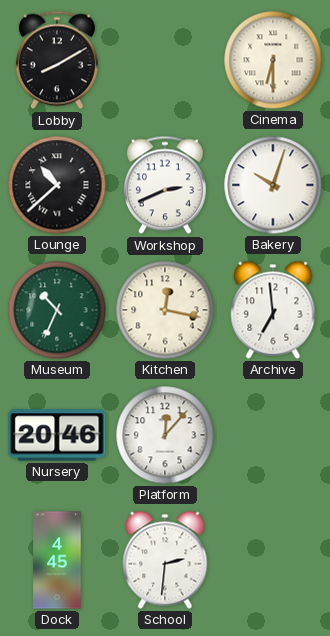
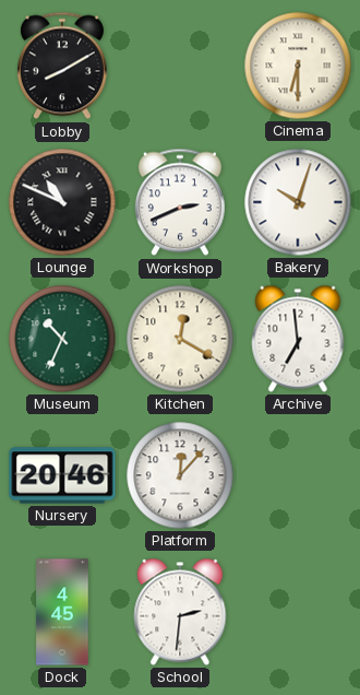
Lounge: 10:38 -> 10:49
Kitchen: 12:17 -> 12:20
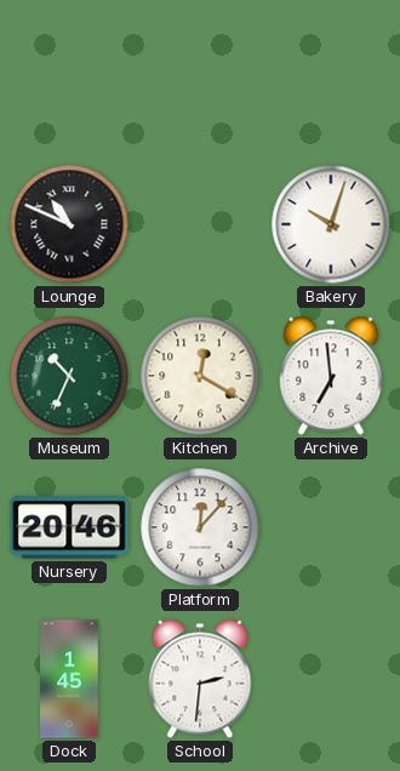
Lobby: 8:10 -> none
Cinema: 6:30 -> none
Workshop: 2:41 -> none
Dock: 4:45 -> 1:45
